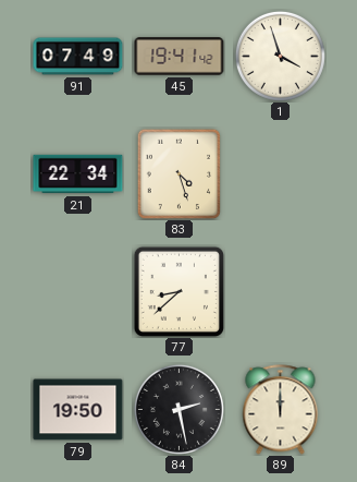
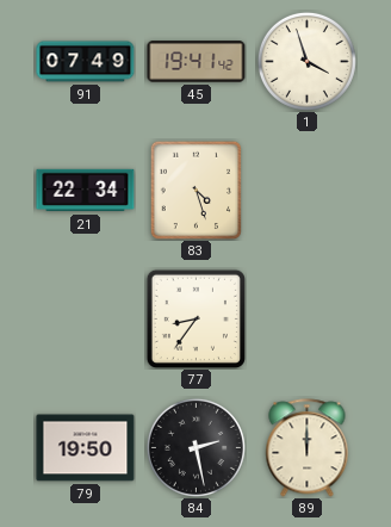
77: 8:38 -> 8:36
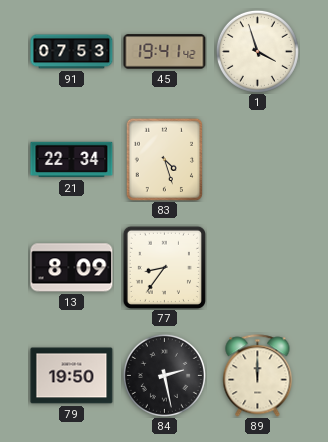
91: 07:49 -> 07:53
13: none -> 8:09
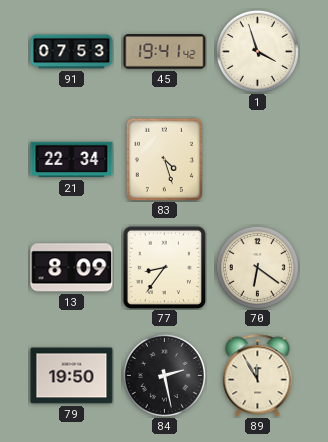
70: none -> 6:21
89: 12:00 -> 11:55
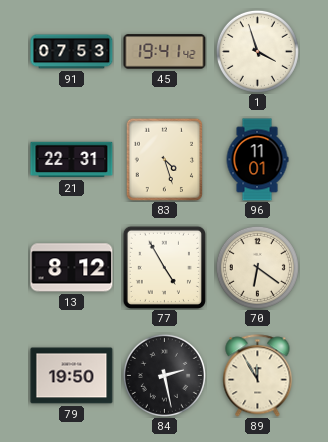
21: 22:34 -> 22:31
96: none -> 11:01
13: 8:09 -> 8:12
77: 8:36 -> 4:55
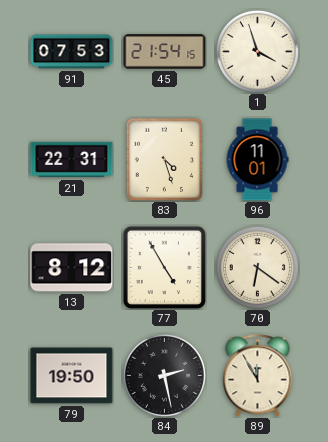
45: 19:41 -> 21:54
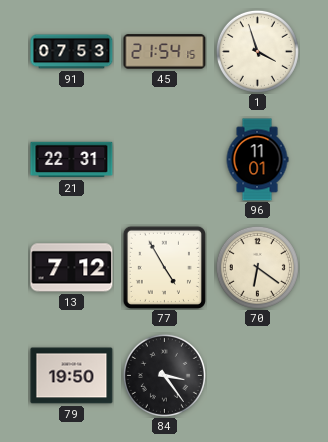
83: 4:27 -> none
13: 8:12 -> 7:12
84: 2:28 -> 3:24
89: 11:55 -> none
